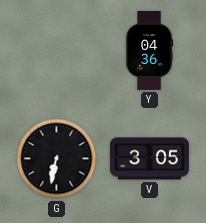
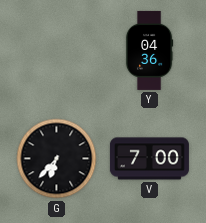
G: 6:32 -> 6:37
V: 3:05 -> 7:00
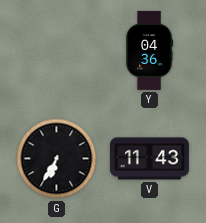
G: 6:37 -> 6:35
V: 7:00 -> 11:43
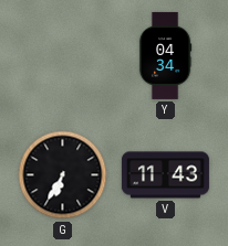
Y: 04:36 -> 04:34
